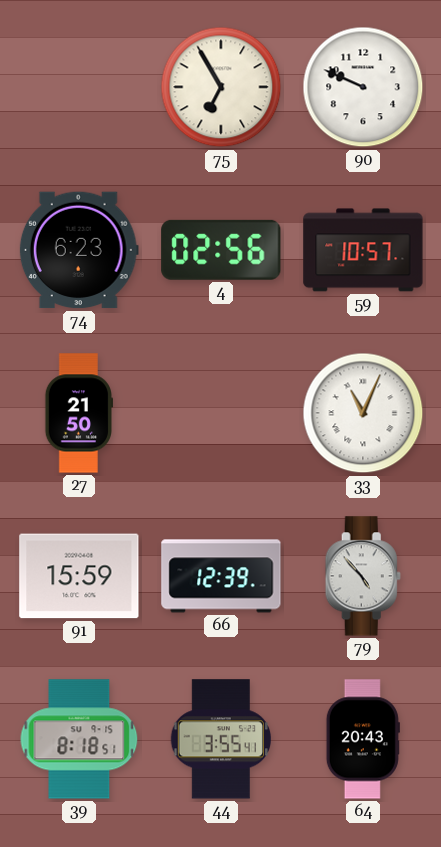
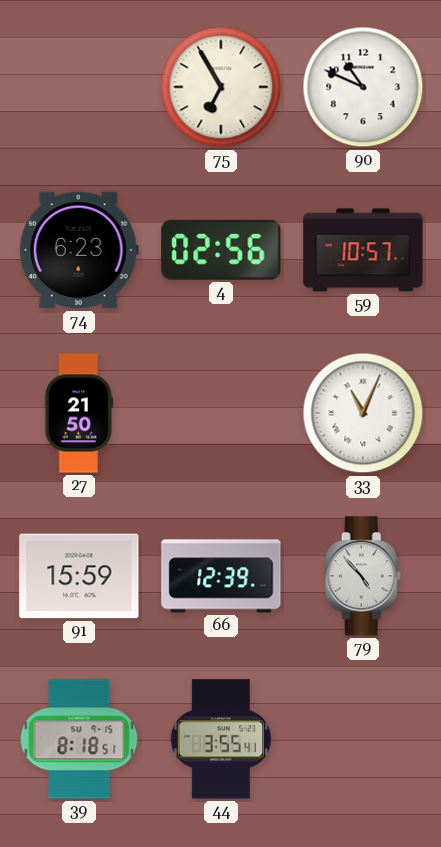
90: 9:49 -> 10:49
64: 20:43 -> none
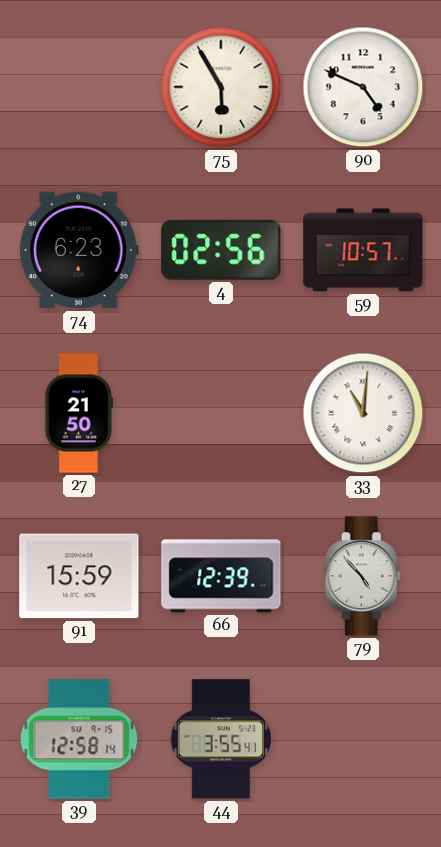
75: 6:55 -> 5:55
90: 10:49 -> 4:49
33: 11:04 -> 11:01
39: 8:18 -> 12:58
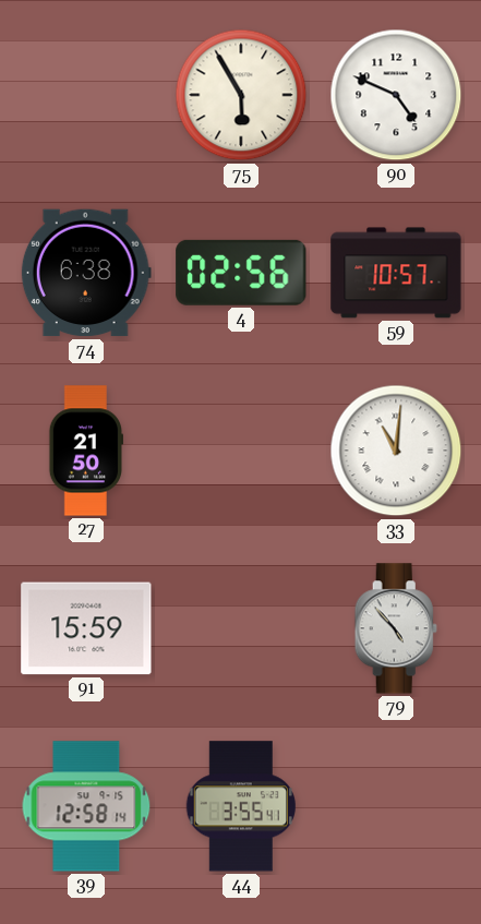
74: 6:23 -> 6:38
66: 12:39 -> none
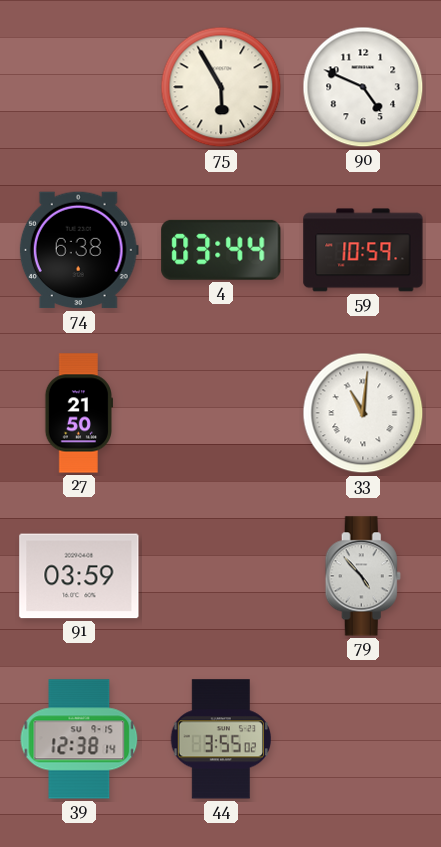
4: 02:56 -> 03:44
59: 10:57 -> 10:59
91: 15:59 -> 03:59
39: 12:58 -> 12:38
44: 3:55:41 -> 3:55:02
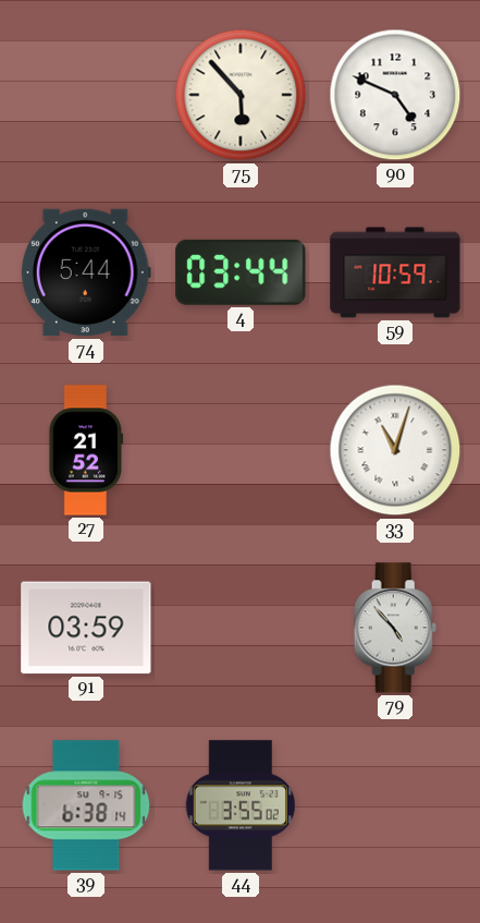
75: 5:55 -> 5:53
74: 6:38 -> 5:44
27: 21:50 -> 21:52
33: 11:01 -> 11:03
39: 12:38 -> 6:38
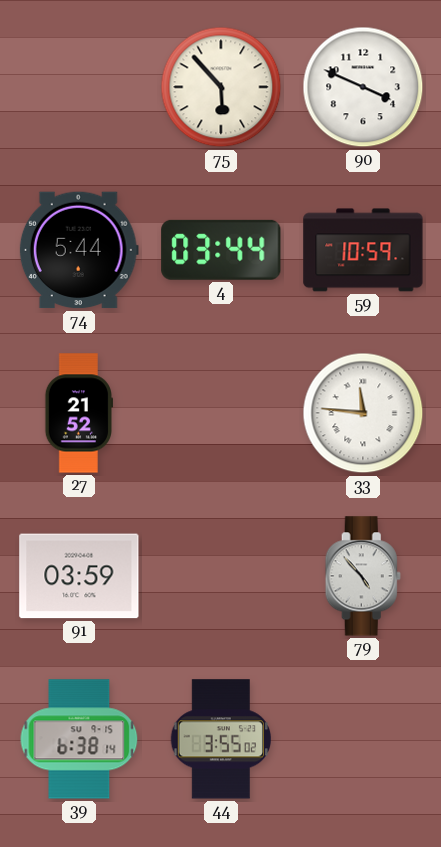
90: 4:49 -> 3:49
33: 11:03 -> 11:46
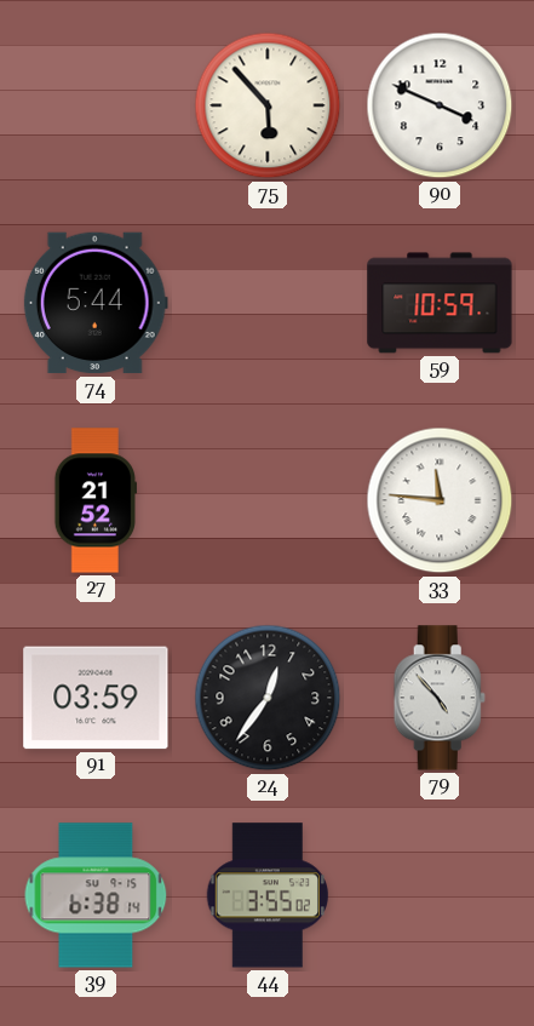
4: 03:44 -> none
24: none -> 12:36
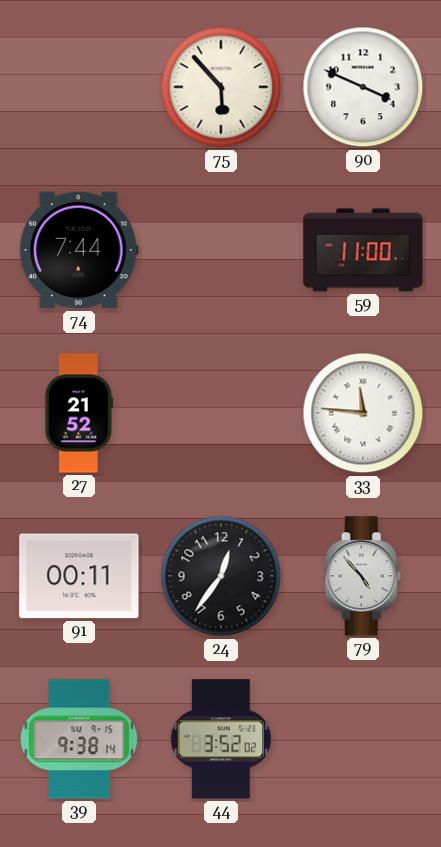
74: 5:44 -> 7:44
59: 10:59 -> 11:00
91: 03:59 -> 00:11
39: 6:38 -> 9:38
44: 3:55 -> 3:52
